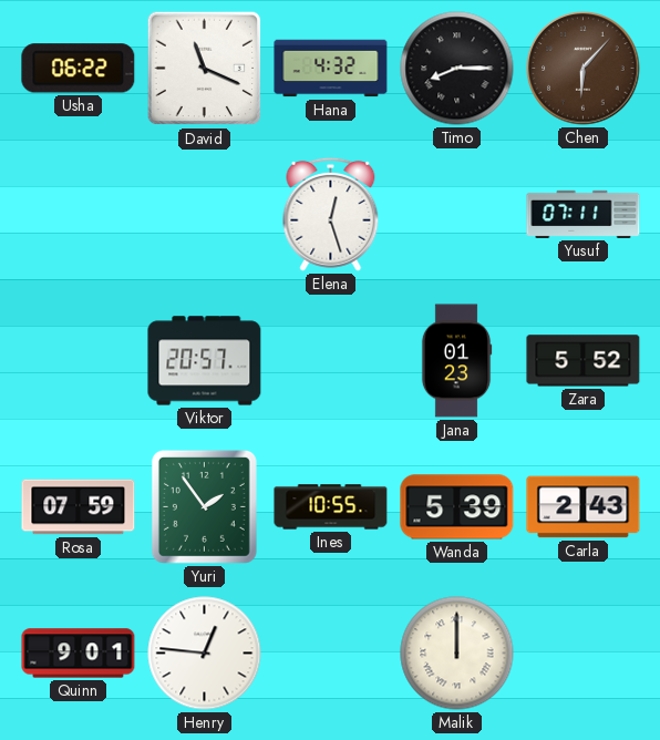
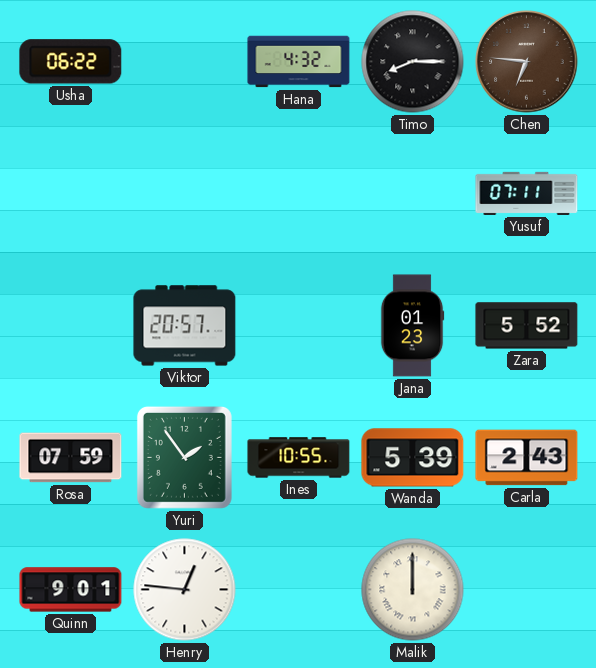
David: 11:19 -> none
Chen: 6:07 -> 6:46
Elena: 12:27 -> none
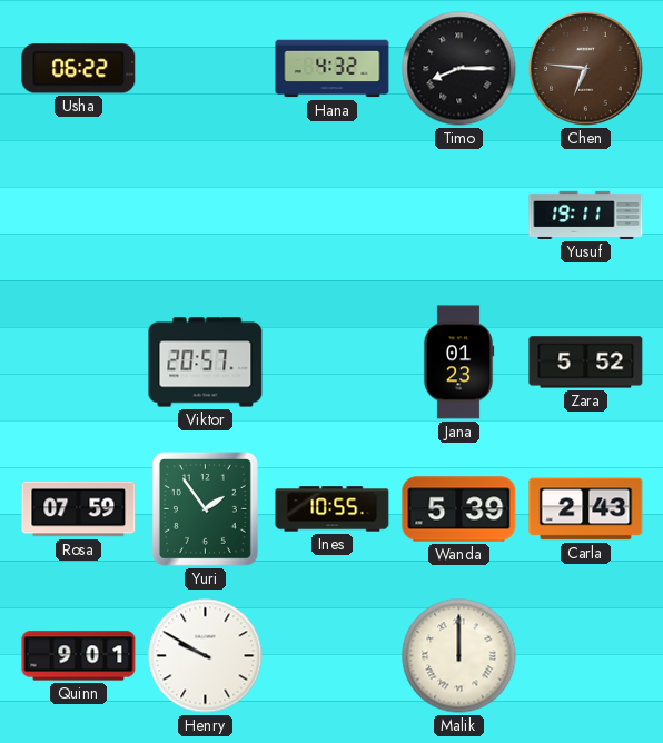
Yusuf: 07:11 -> 19:11
Henry: 12:46 -> 9:50
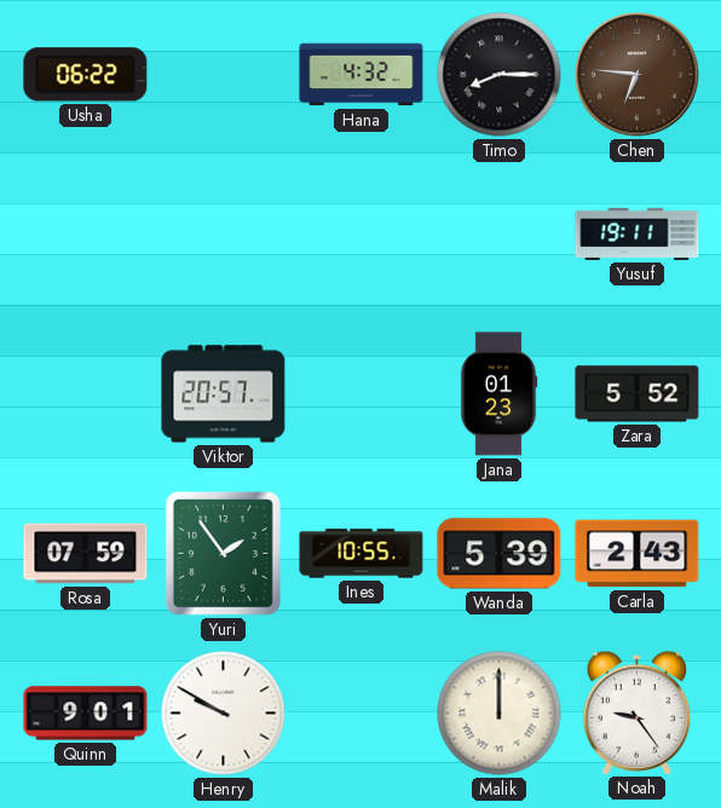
Noah: none -> 9:24
